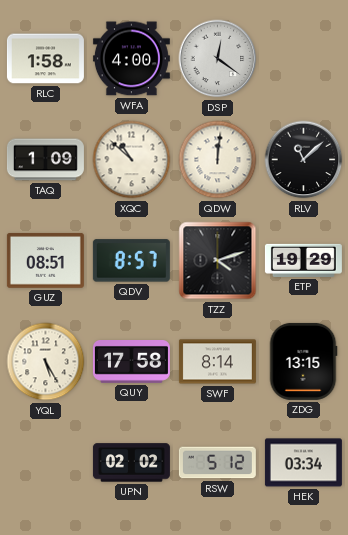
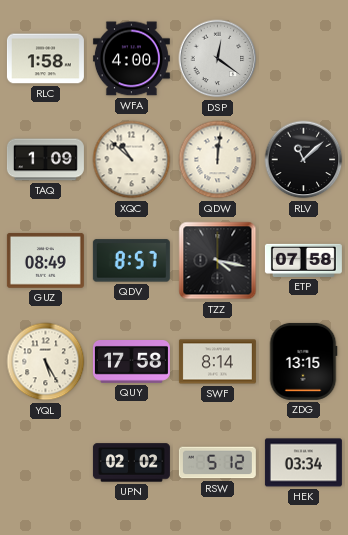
GUZ: 08:51 -> 08:49
TZZ: 4:12 -> 4:17
ETP: 19:29 -> 07:58
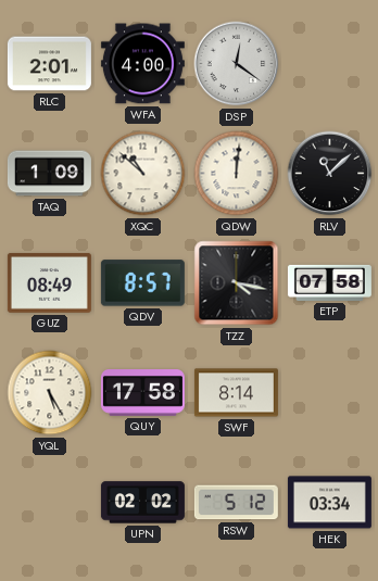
RLC: 1:58 -> 2:01
ZDG: 13:15 -> none
